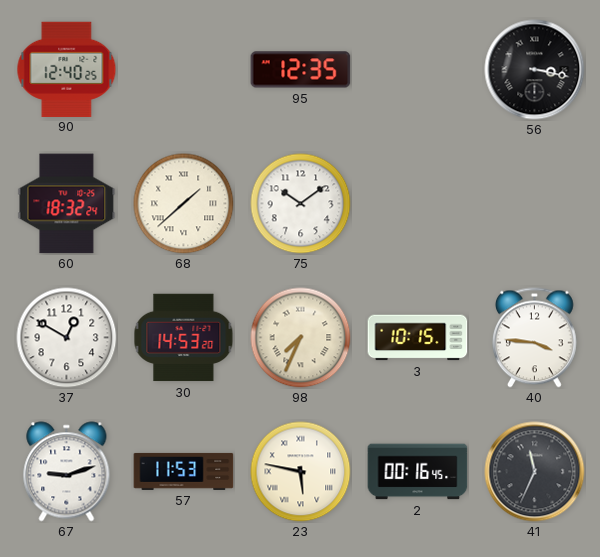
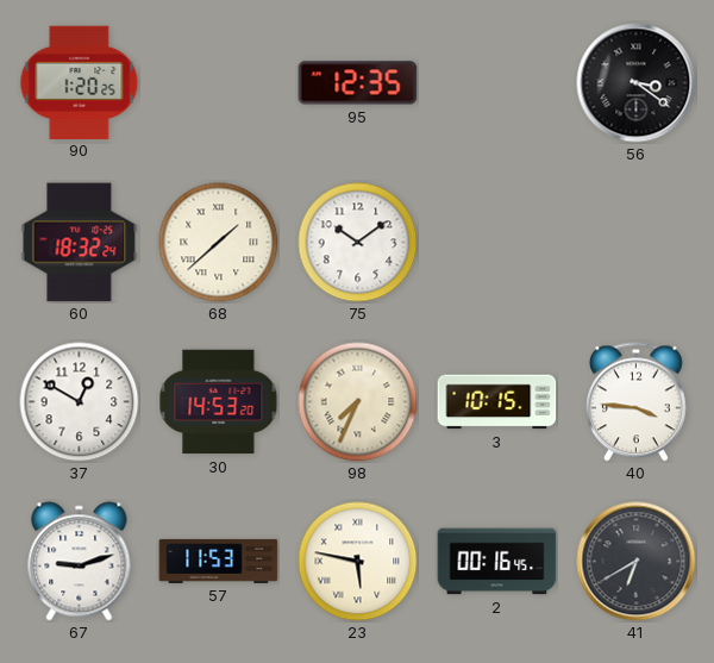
90: 12:40 -> 1:20
56: 3:17 -> 3:21
41: 11:34 -> 6:40
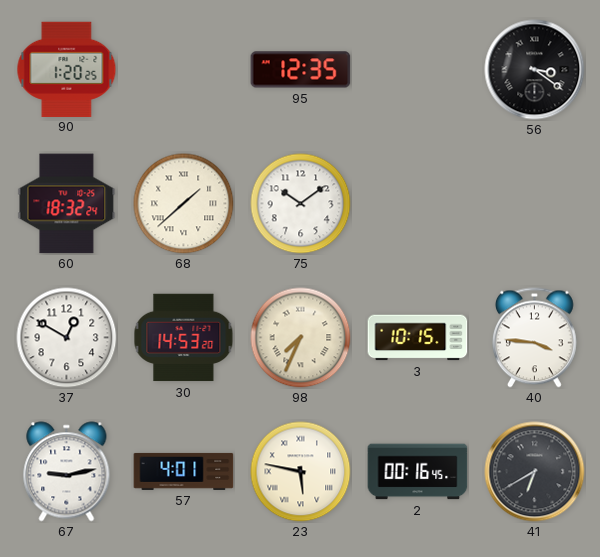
67: 9:12 -> 9:13
57: 11:53 -> 4:01
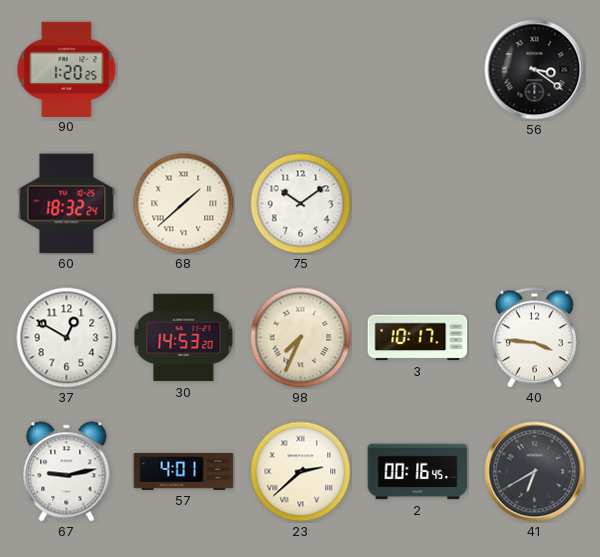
95: 12:35 -> none
3: 10:15 -> 10:17
23: 5:47 -> 2:38
